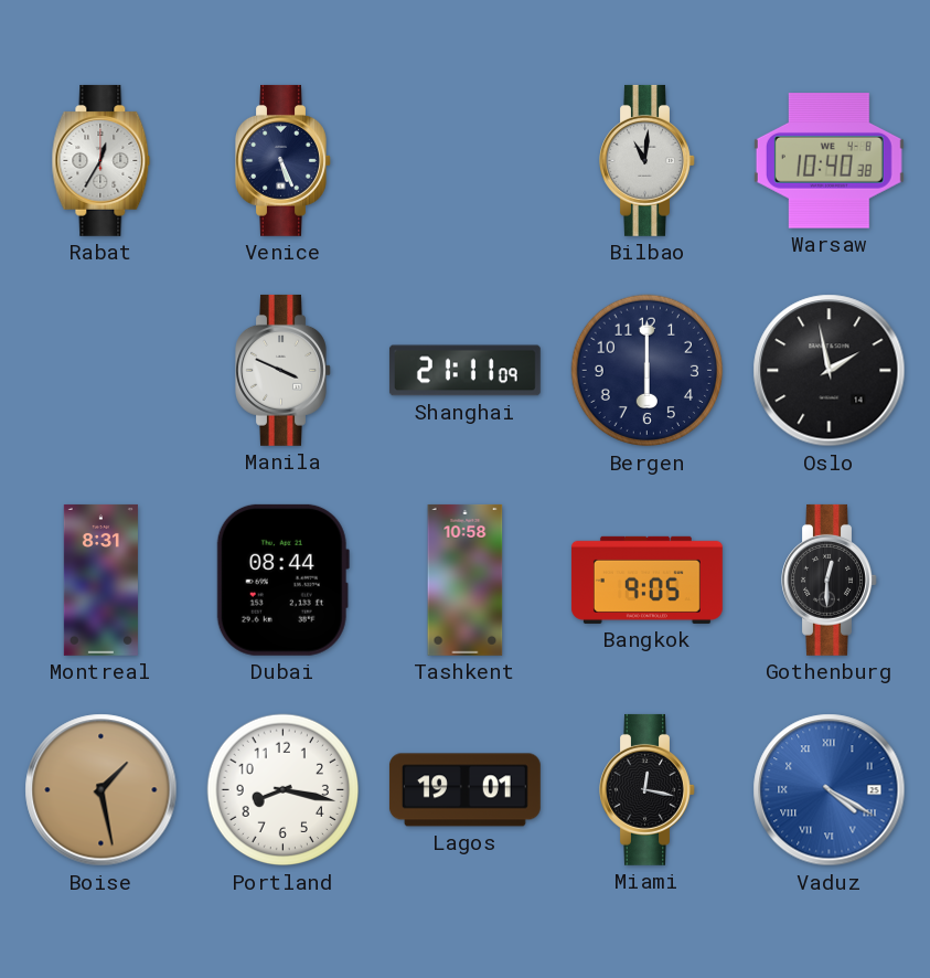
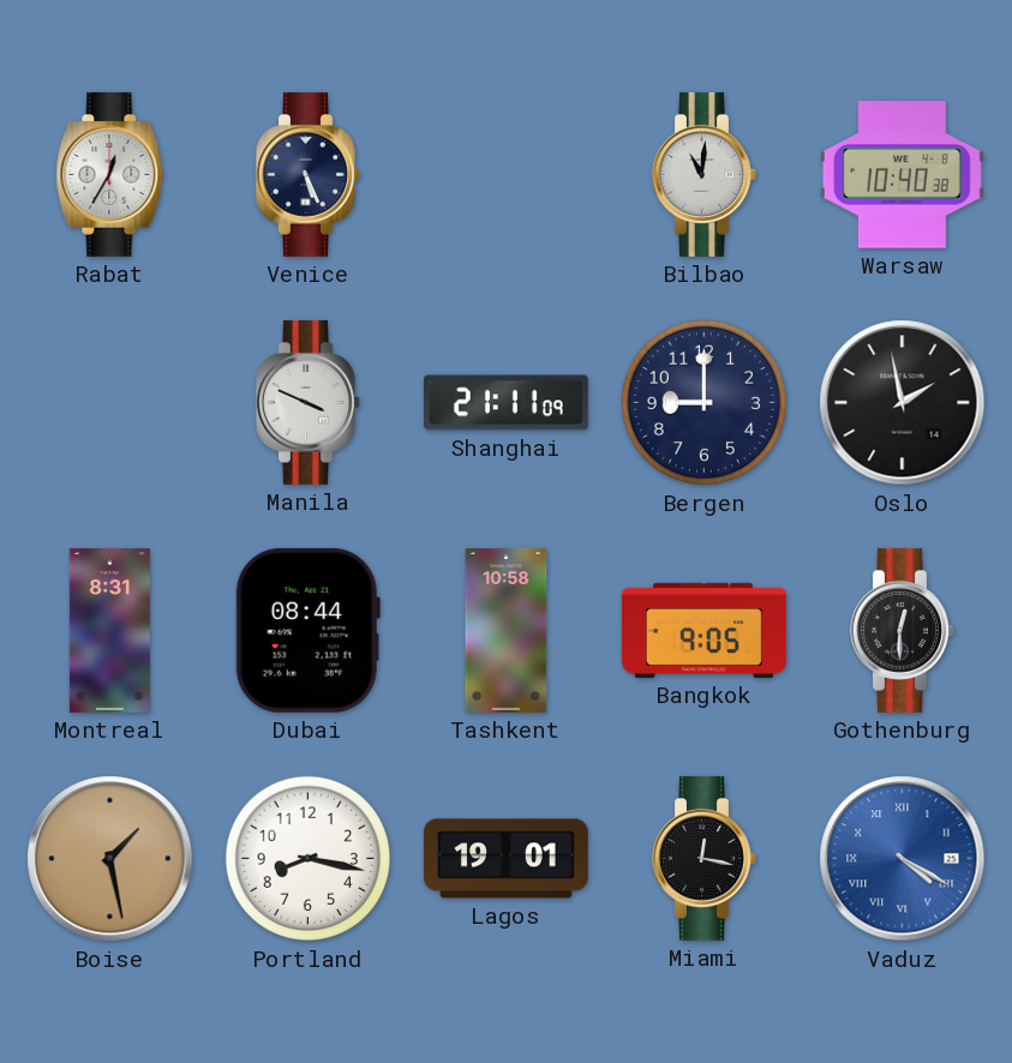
Bergen: 6:00 -> 9:00
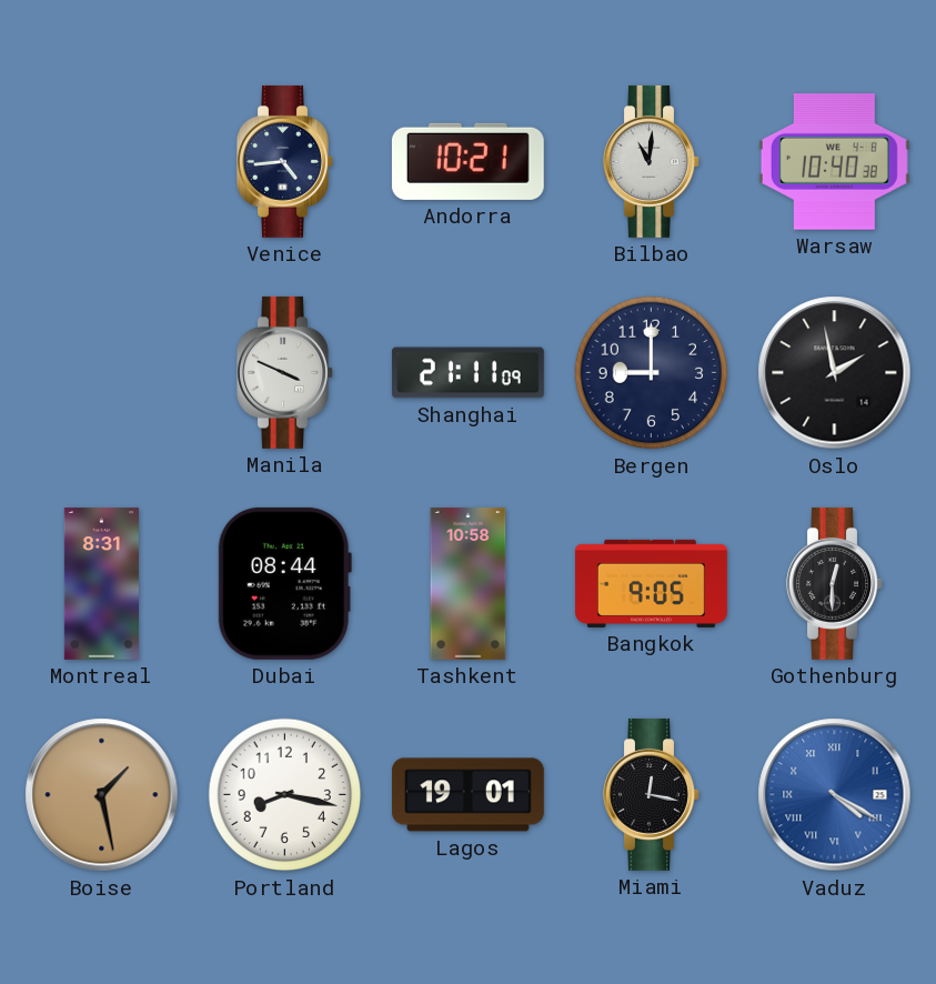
Rabat: 12:35 -> none
Venice: 5:26 -> 4:44
Andorra: none -> 10:21
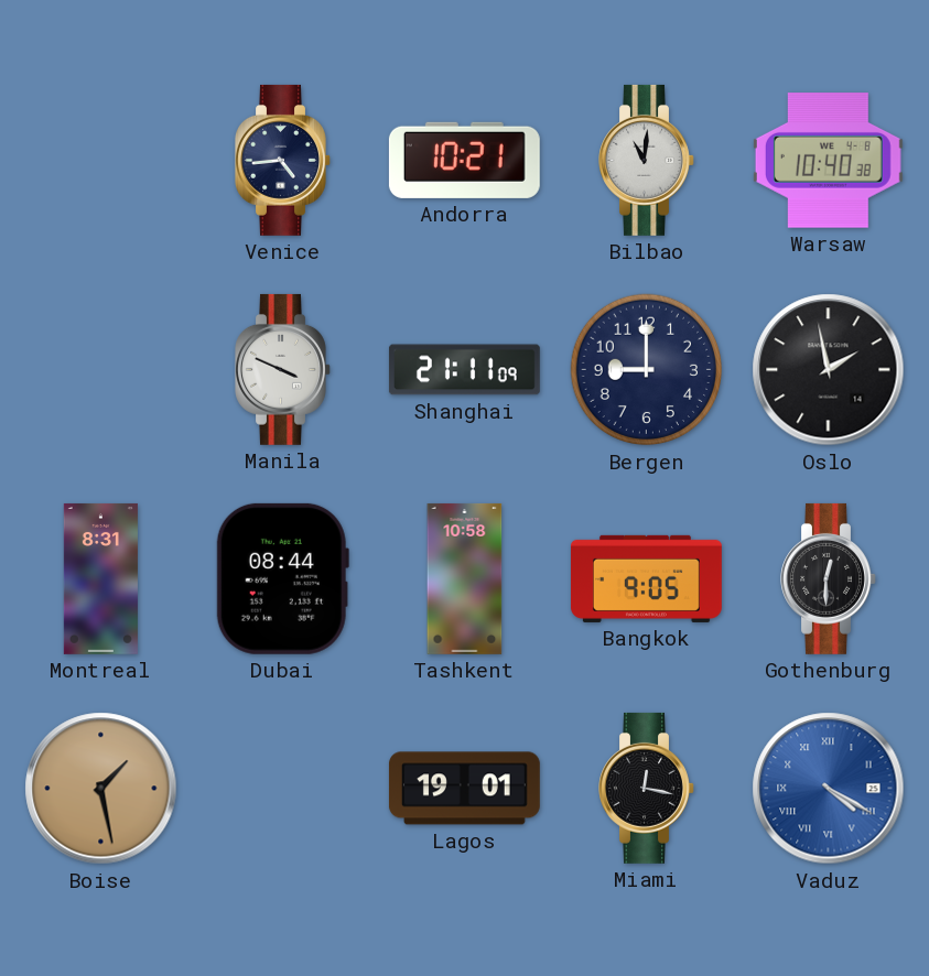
Portland: 8:17 -> none
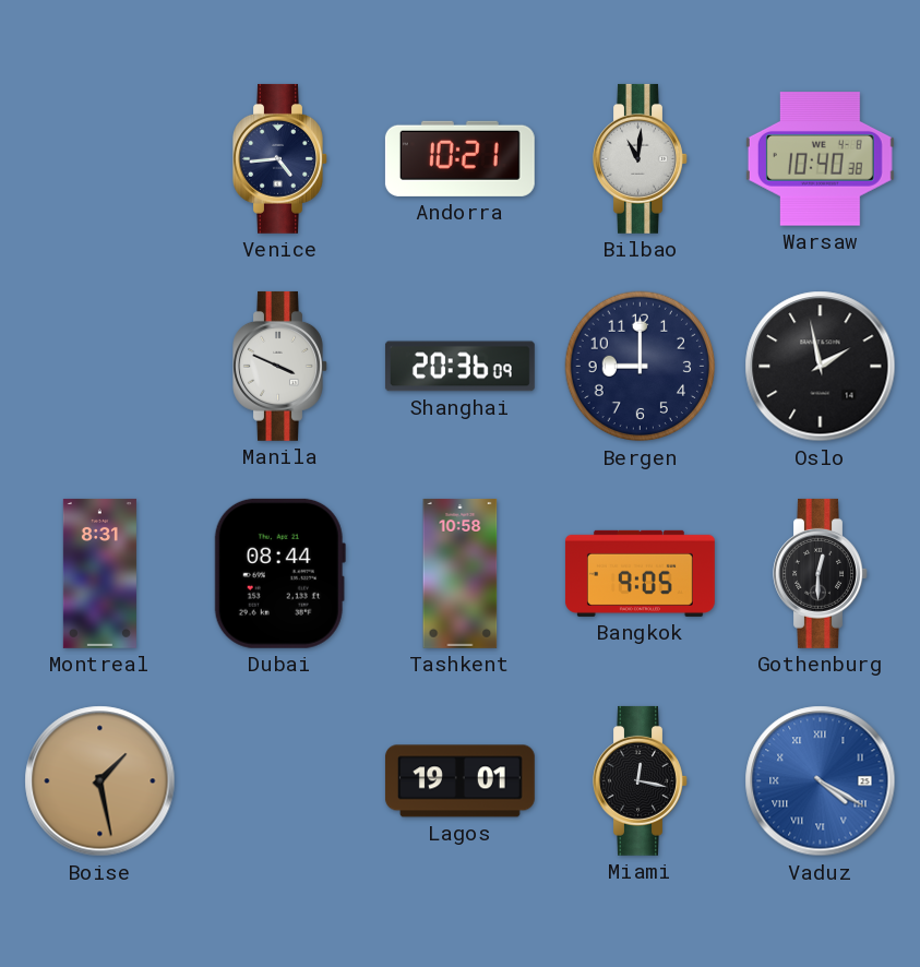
Shanghai: 21:11 -> 20:36
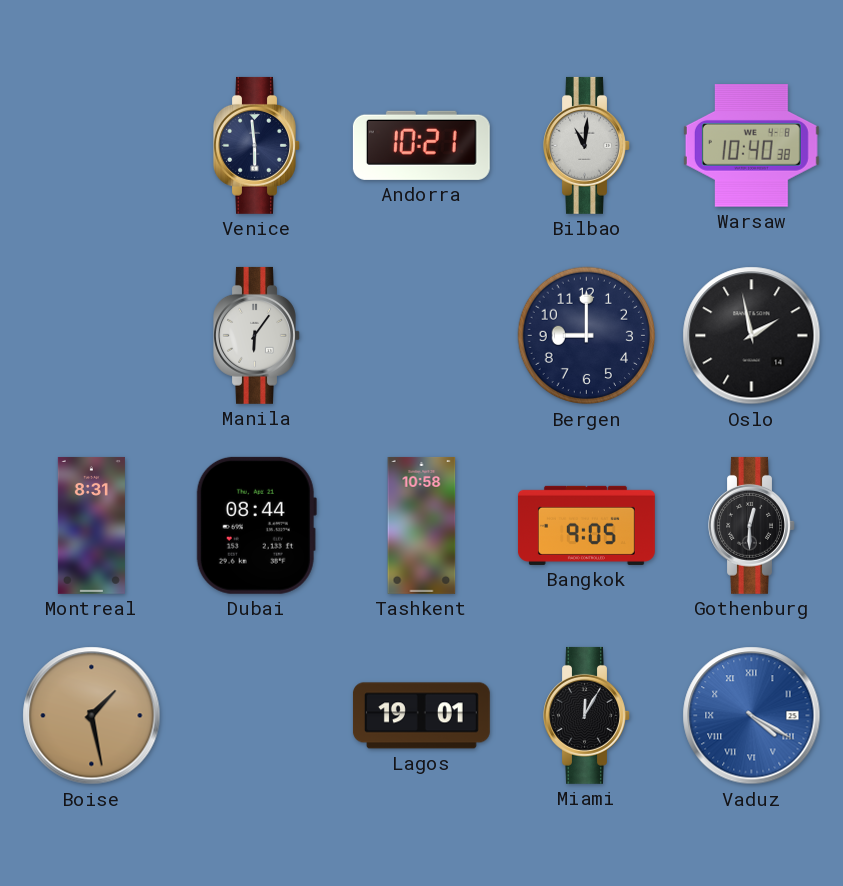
Venice: 4:44 -> 5:59
Manila: 3:49 -> 6:06
Shanghai: 20:36 -> none
Miami: 12:17 -> 12:05
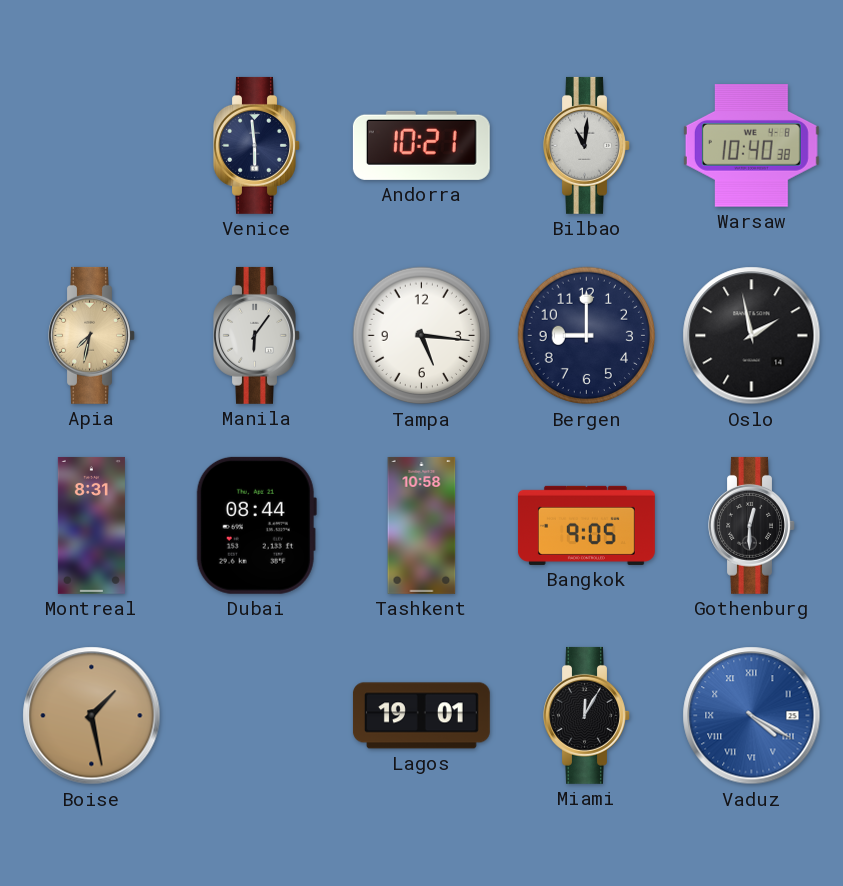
Apia: none -> 7:32
Tampa: none -> 5:16
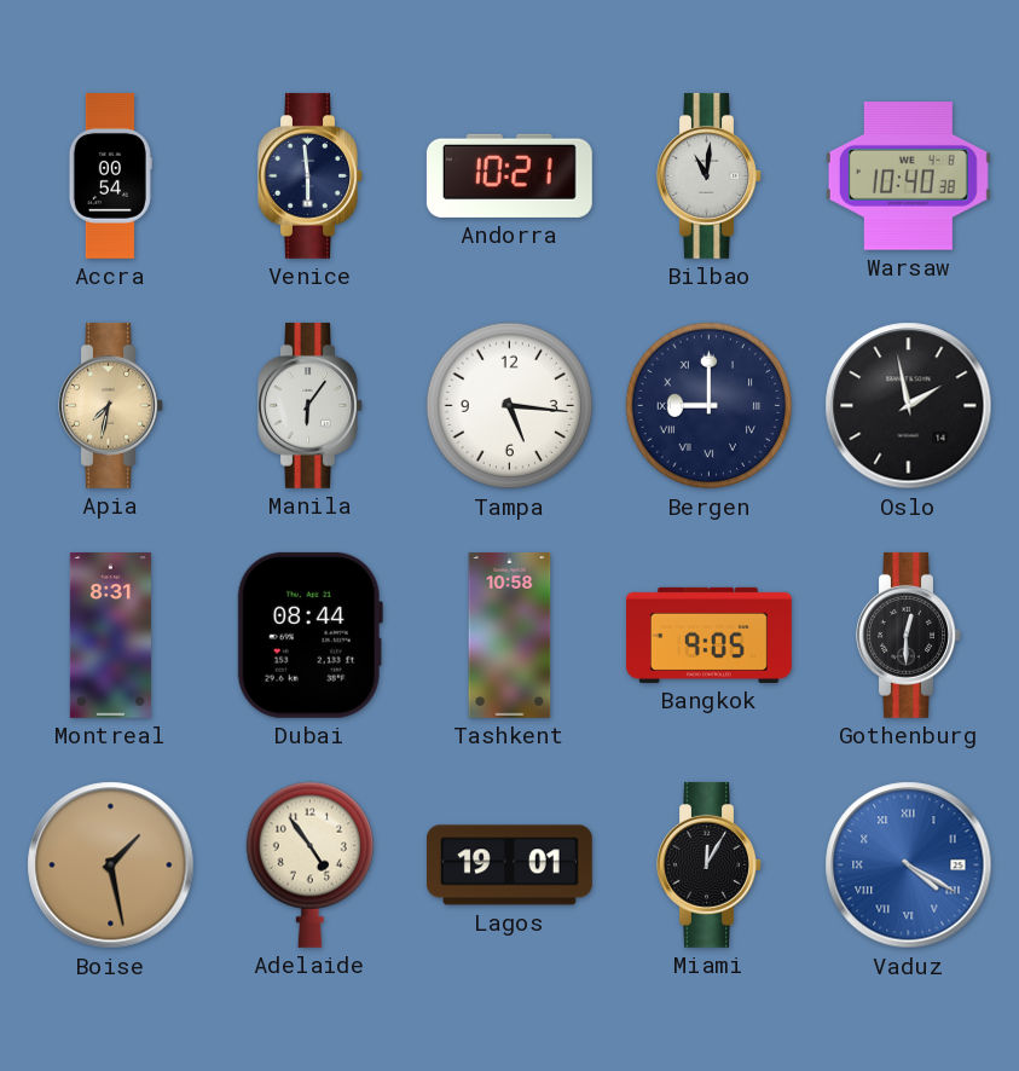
Accra: none -> 00:54
Bergen numerals: Arabic -> Roman
Adelaide: none -> 4:54
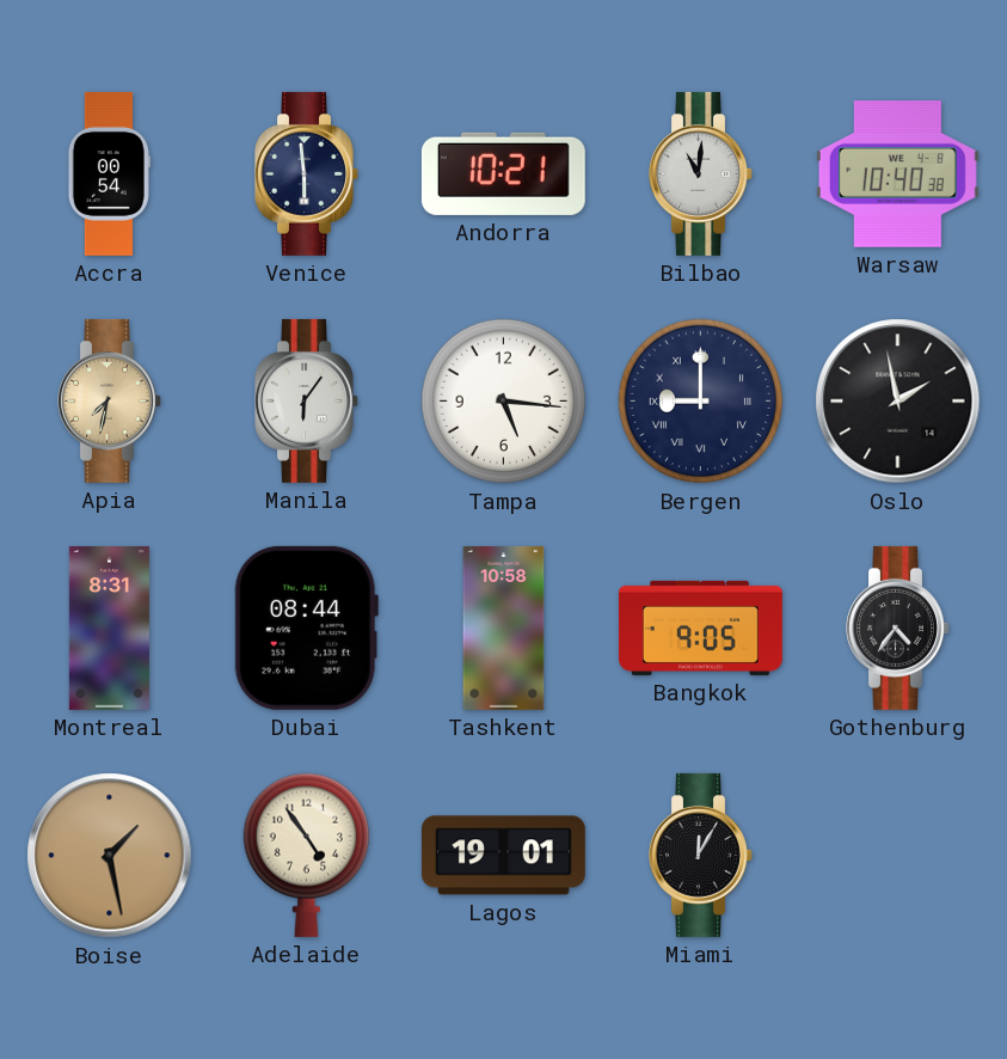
Gothenburg: 12:30 -> 4:36
Vaduz: 4:20 -> none
